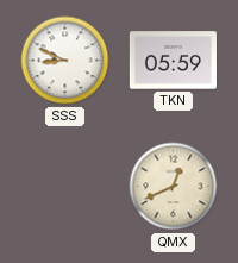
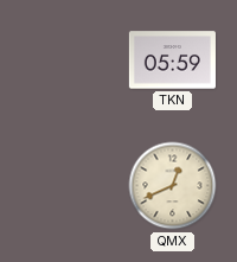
SSS: 8:49 -> none
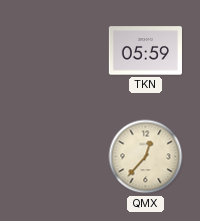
QMX: 12:41 -> 12:37
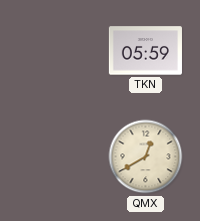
QMX: 12:37 -> 12:40
